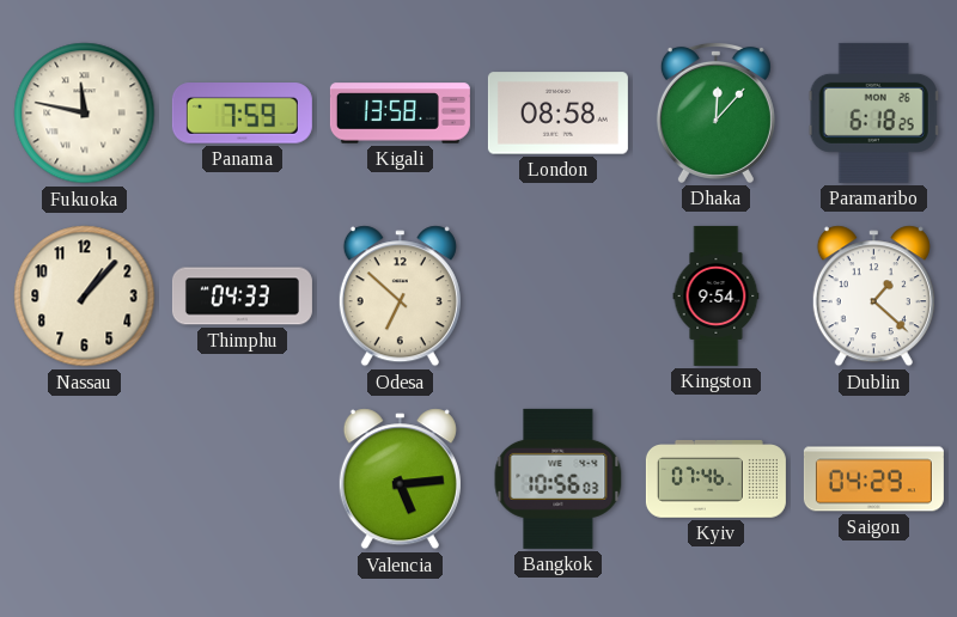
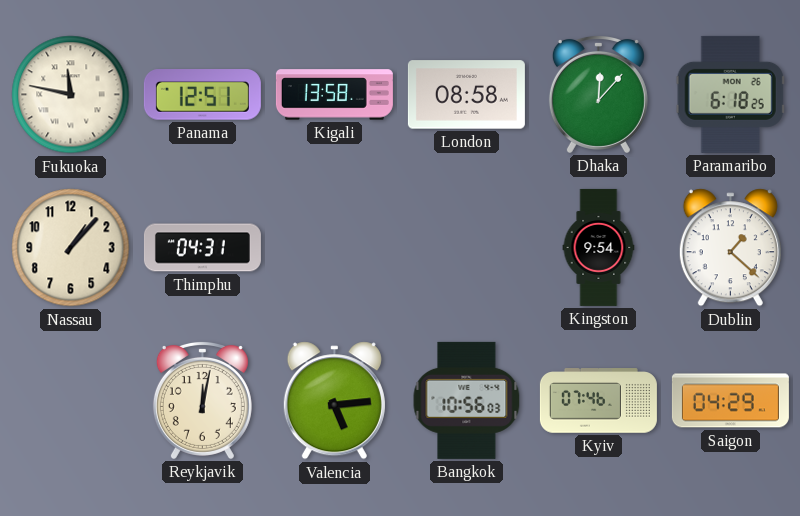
Panama: 7:59 -> 12:51
Thimphu: 04:33 -> 04:31
Odesa: 6:52 -> none
Reykjavik: none -> 12:02
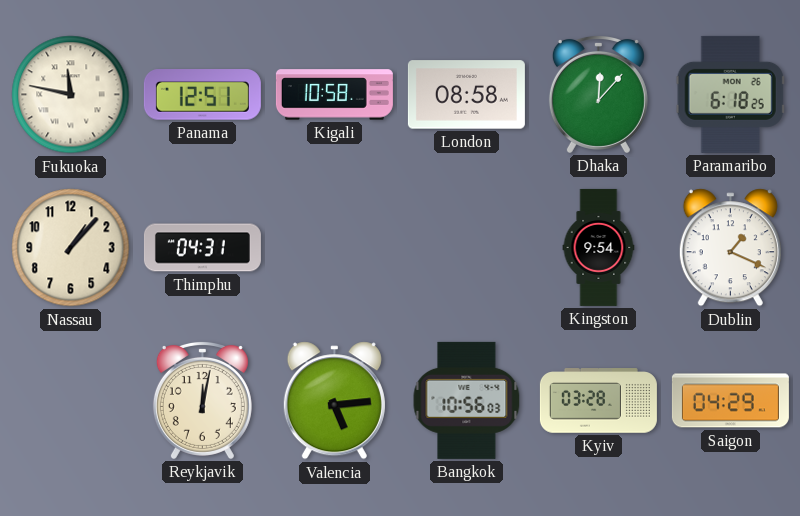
Kigali: 13:58 -> 10:58
Dublin: 1:22 -> 1:19
Kyiv: 07:46 -> 03:28
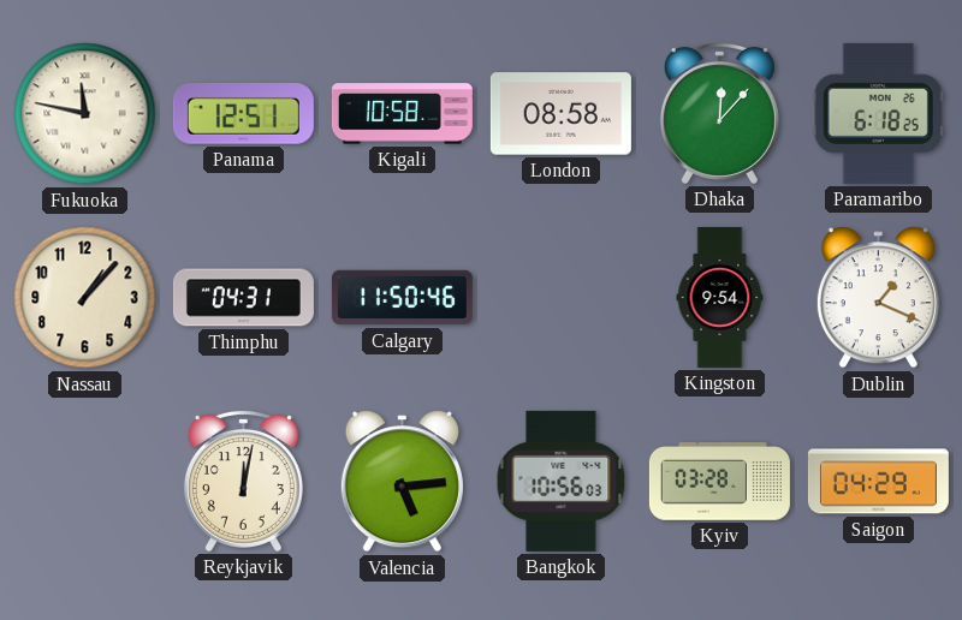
Calgary: none -> 11:50
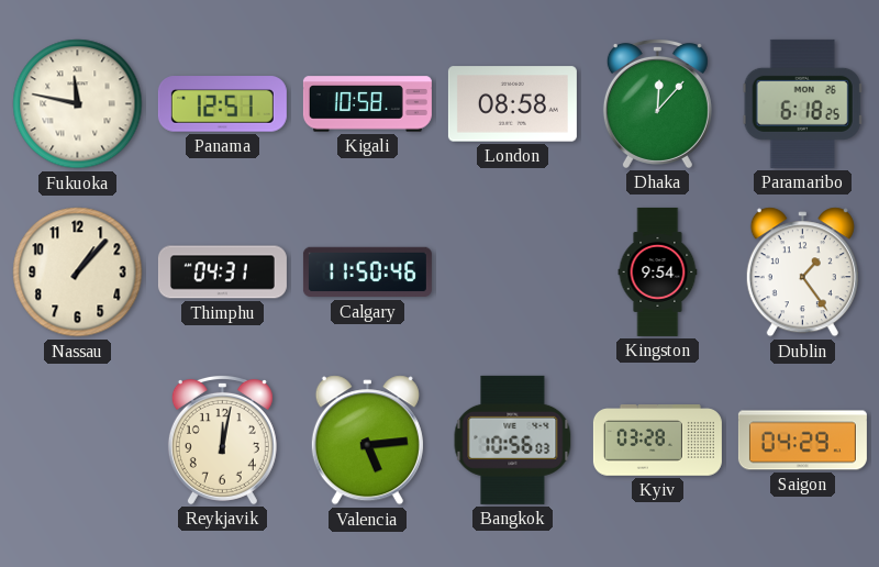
Dublin: 1:19 -> 1:24
